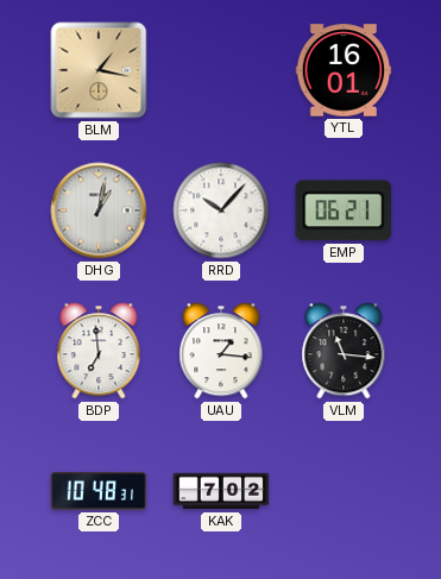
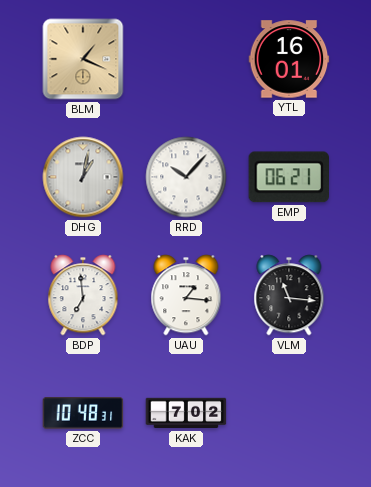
BLM: 1:17 -> 1:19
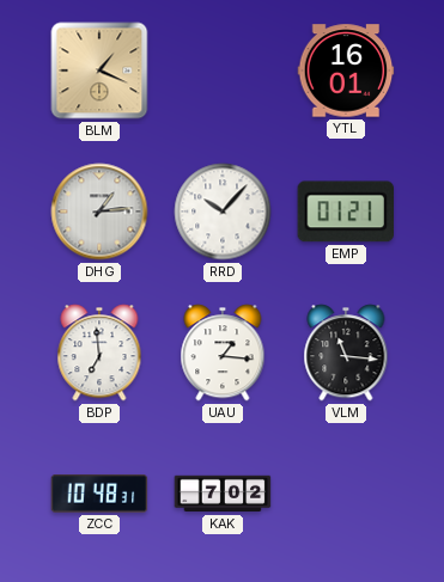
DHG: 1:02 -> 1:14
EMP: 06:21 -> 01:21
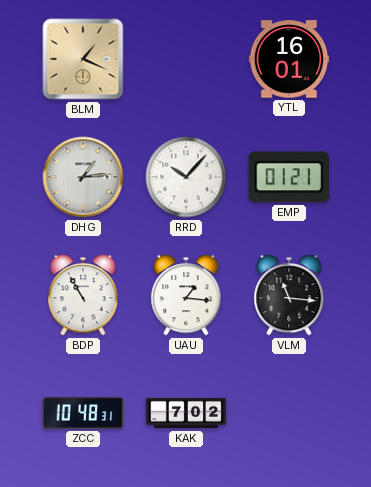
BDP: 6:59 -> 10:55
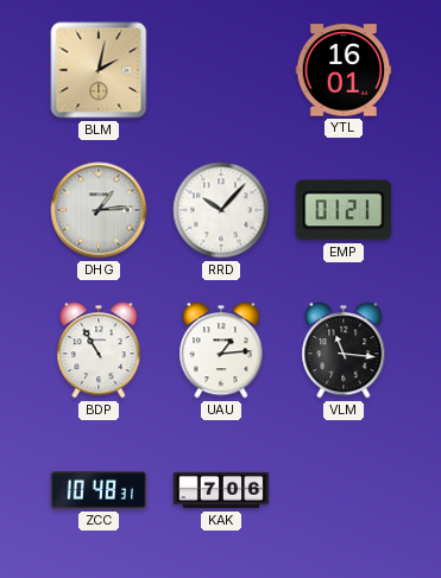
BLM: 1:19 -> 2:02
UAU: 1:16 -> 1:14
KAK: 7:02 -> 7:06
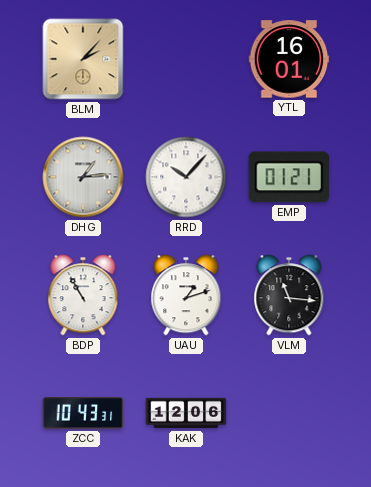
BLM: 2:02 -> 2:07
UAU: 1:14 -> 1:12
ZCC: 10:48 -> 10:43
KAK: 7:06 -> 12:06
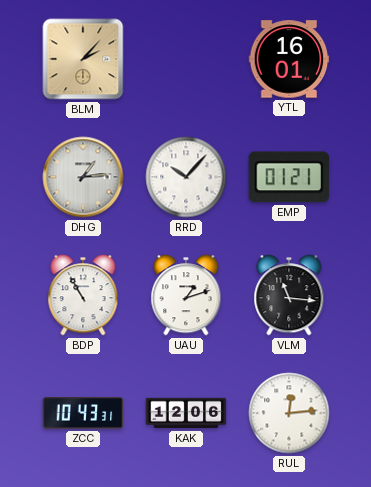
RUL: none -> 12:14
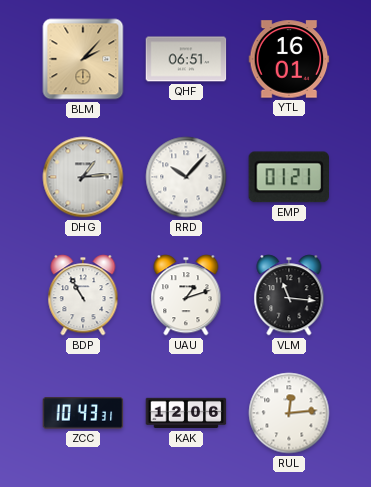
QHF: none -> 06:51
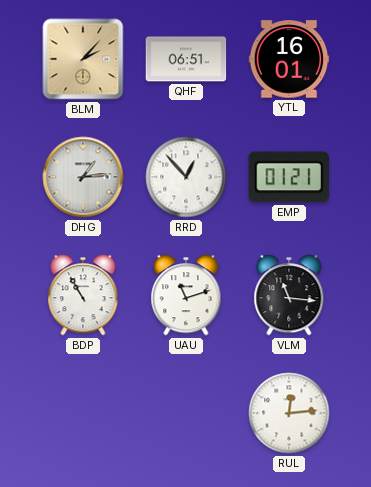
RRD: 10:07 -> 12:53
UAU: 1:12 -> 11:12
ZCC: 10:43 -> none
KAK: 12:06 -> none
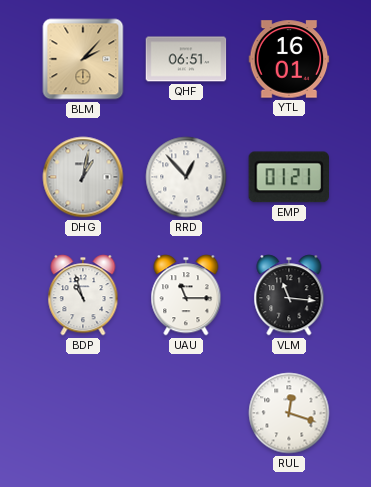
DHG: 1:14 -> 1:02
BDP: 10:55 -> 10:57
UAU: 11:12 -> 11:15
RUL: 12:14 -> 12:18
